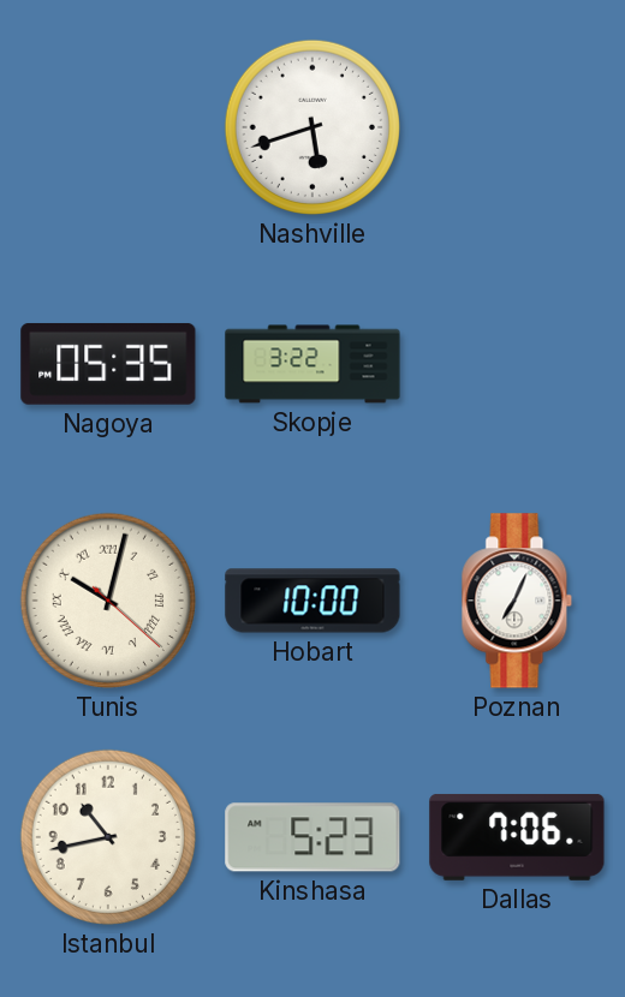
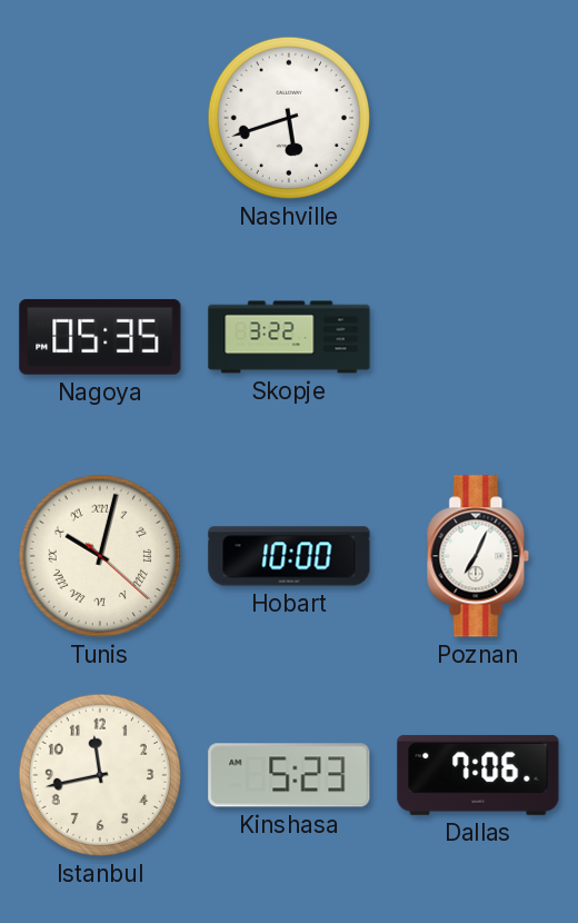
Istanbul: 10:43 -> 11:43
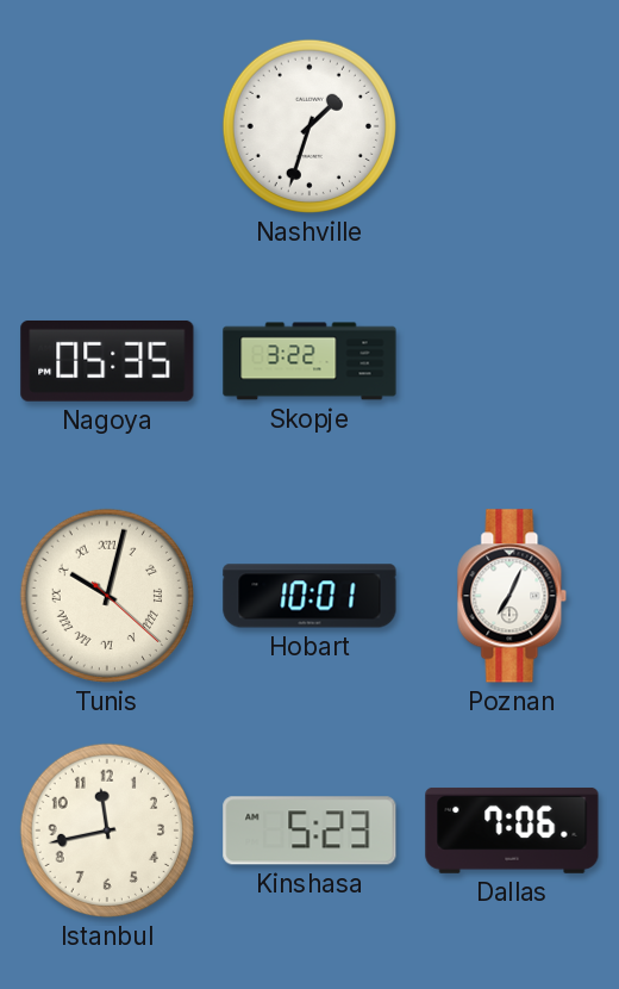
Nashville: 5:42 -> 1:33
Hobart: 10:00 -> 10:01
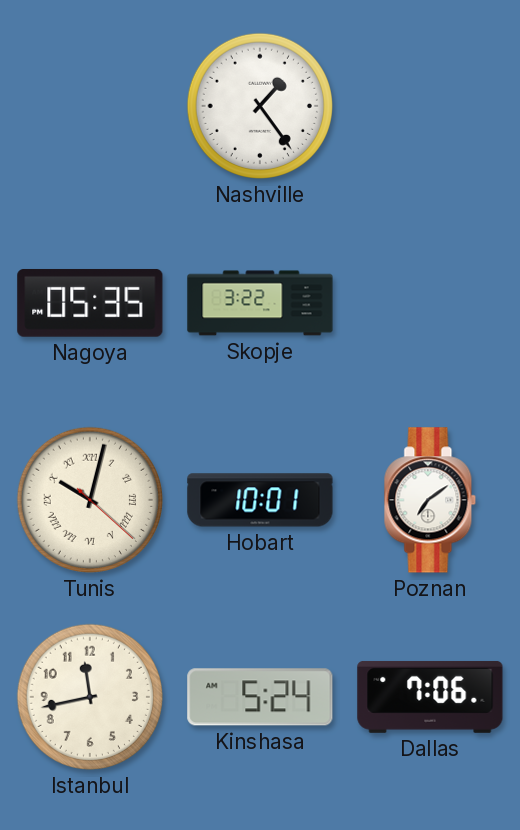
Nashville: 1:33 -> 1:24
Poznan: 7:04 -> 7:09
Kinshasa: 5:23 -> 5:24
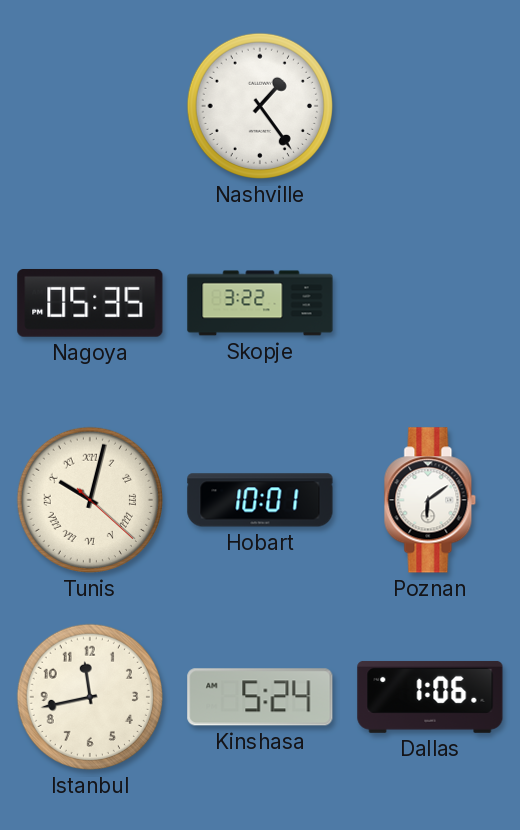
Poznan: 7:09 -> 6:09
Dallas: 7:06 -> 1:06
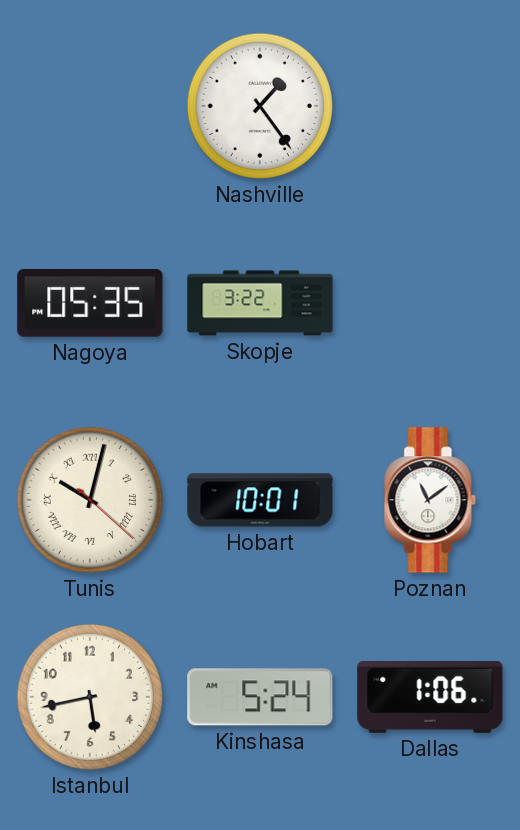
Poznan: 6:09 -> 11:09
Istanbul: 11:43 -> 5:43
